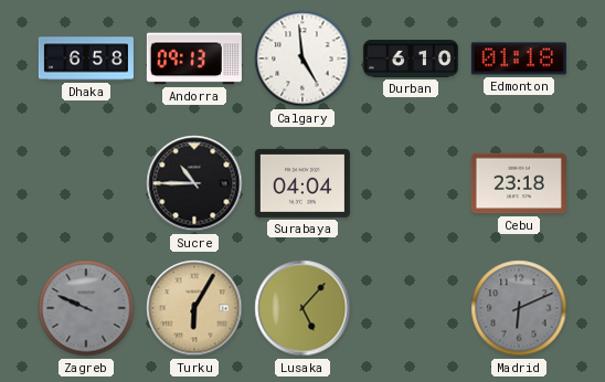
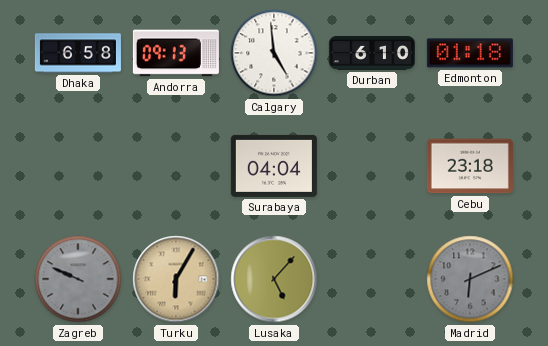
Sucre: 10:45 -> none
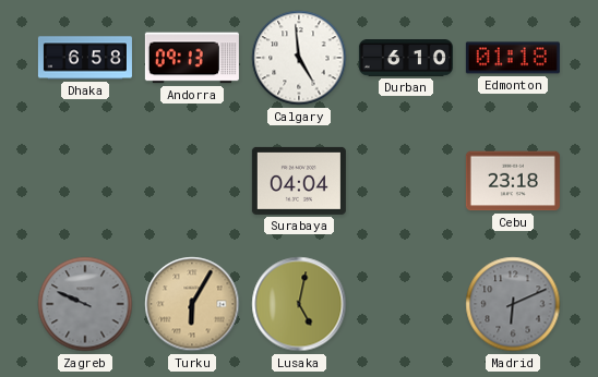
Lusaka: 5:07 -> 5:02
